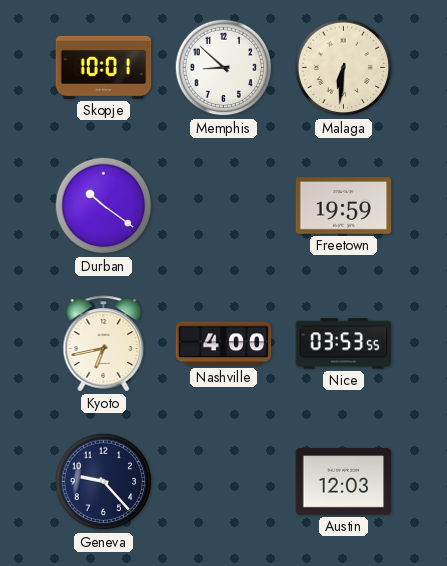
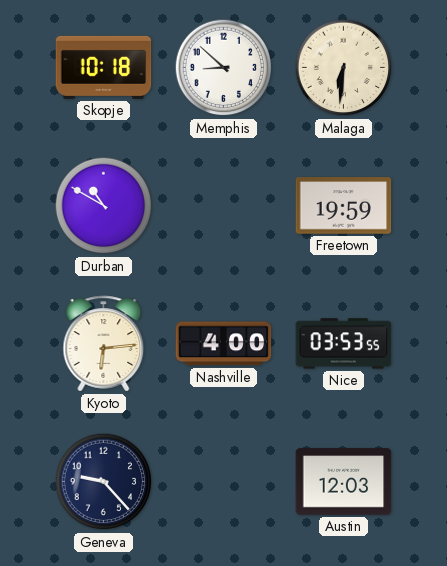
Skopje: 10:01 -> 10:18
Durban: 10:21 -> 10:50
Kyoto: 6:43 -> 6:14
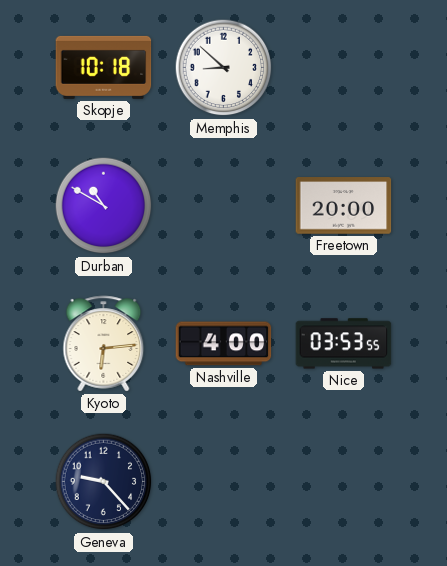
Malaga: 6:31 -> none
Freetown: 19:59 -> 20:00
Austin: 12:03 -> none
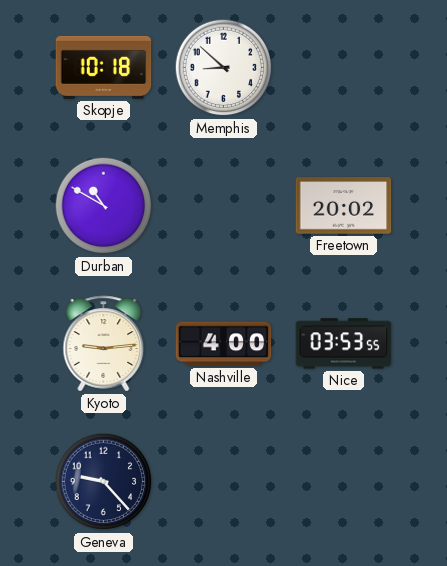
Freetown: 20:00 -> 20:02
Kyoto: 6:14 -> 9:14
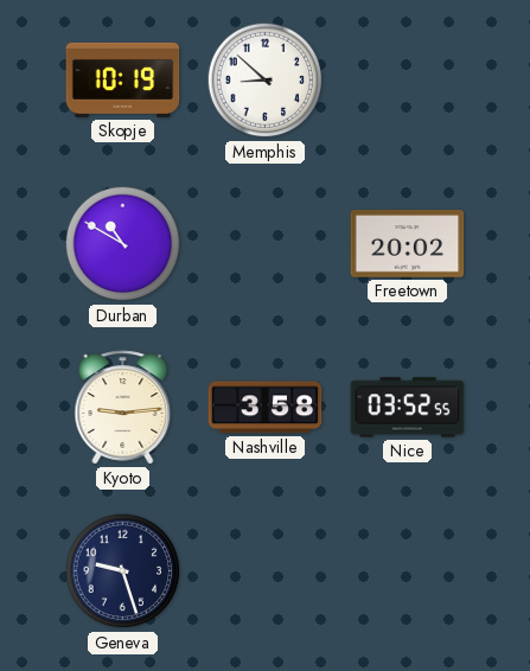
Skopje: 10:18 -> 10:19
Nashville: 4:00 -> 3:58
Nice: 03:53 -> 03:52
Geneva: 9:23 -> 9:27
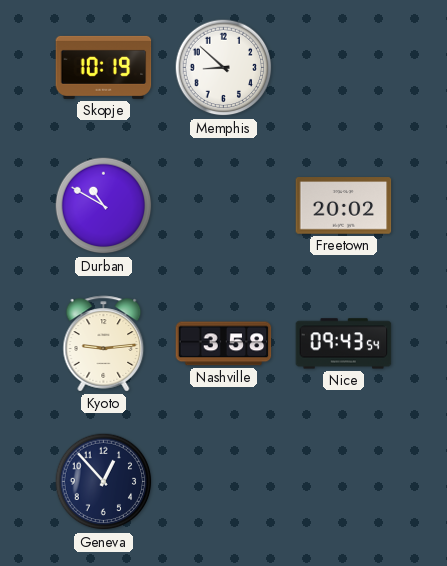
Nice: 03:52 -> 09:43
Geneva: 9:27 -> 12:53
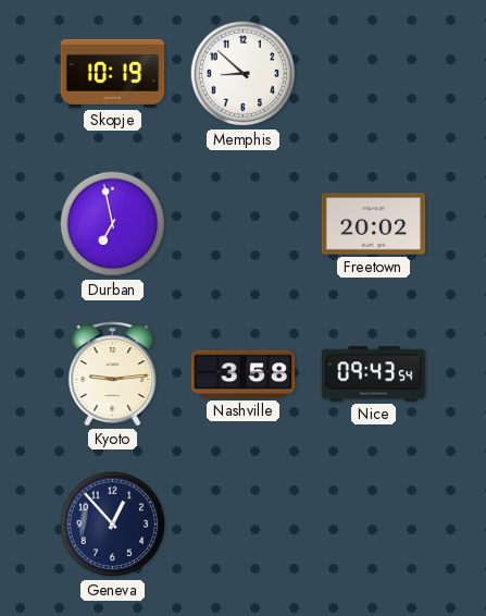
Durban: 10:50 -> 6:58
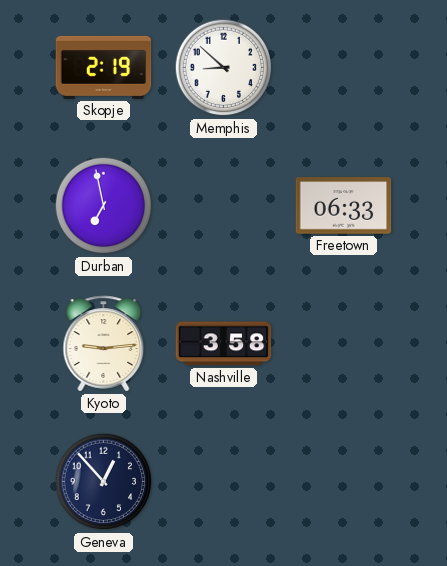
Skopje: 10:19 -> 2:19
Freetown: 20:02 -> 06:33
Nice: 09:43 -> none
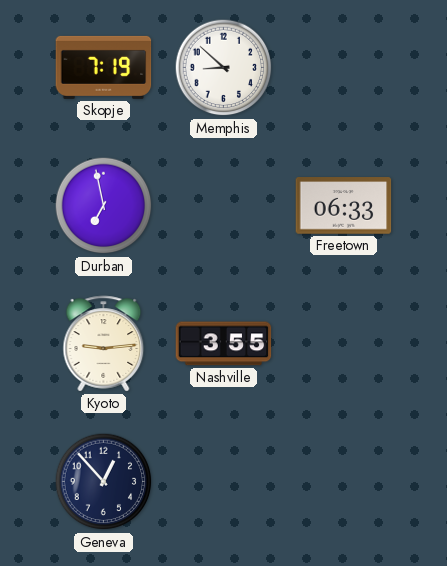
Skopje: 2:19 -> 7:19
Nashville: 3:58 -> 3:55
